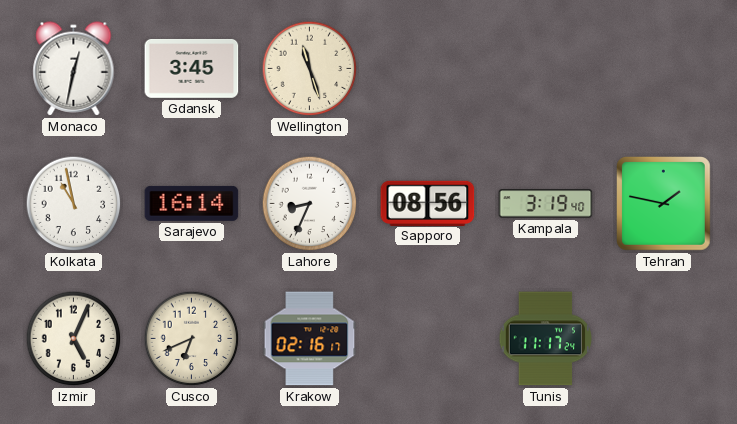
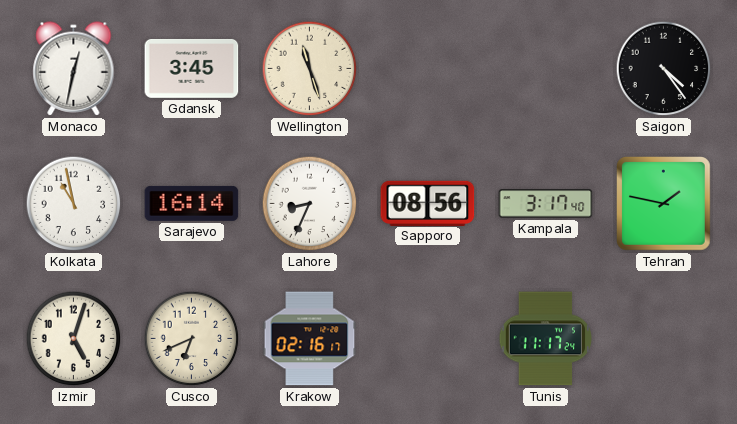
Saigon: none -> 4:24
Kampala: 3:19 -> 3:17
Izmir: 5:04 -> 5:03
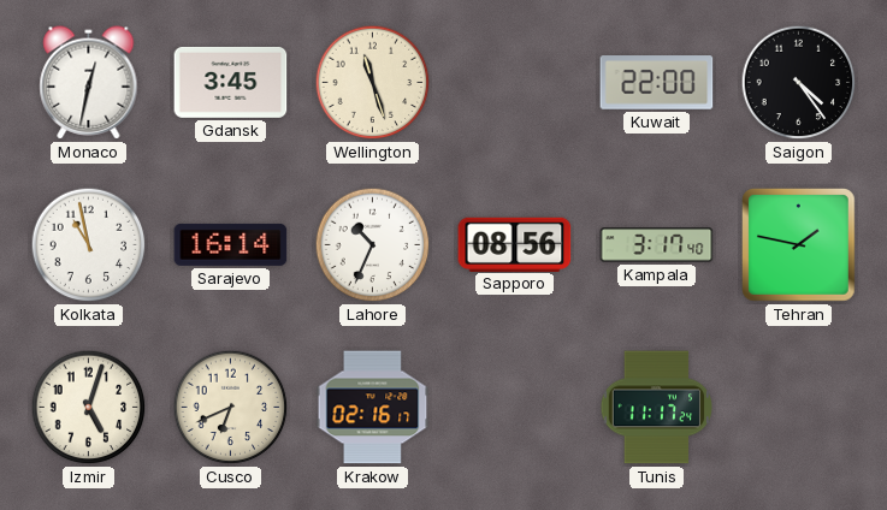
Kuwait: none -> 22:00
Lahore: 8:34 -> 10:34
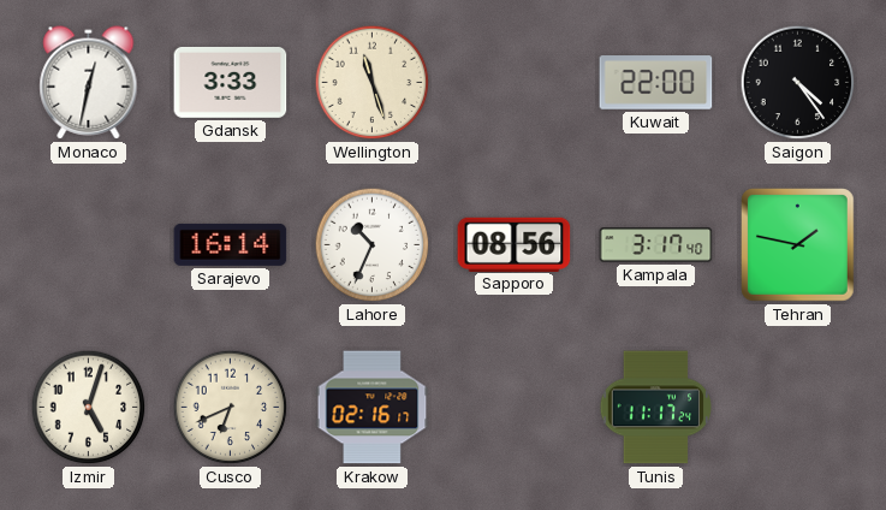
Gdansk: 3:45 -> 3:33
Kolkata: 10:58 -> none
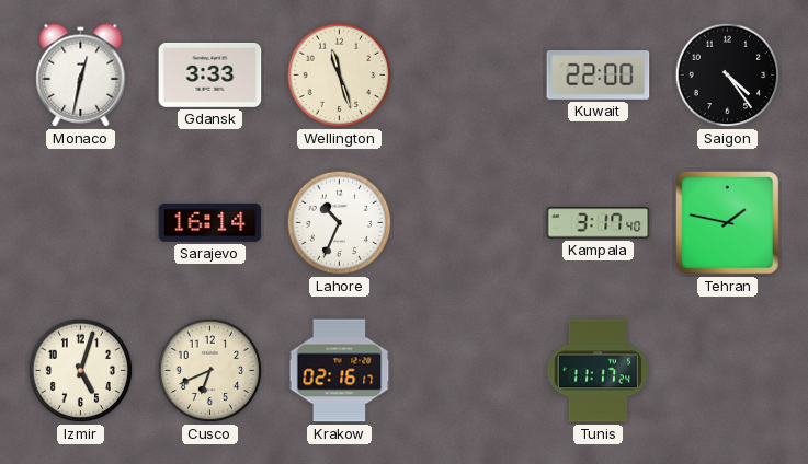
Sapporo: 08:56 -> none
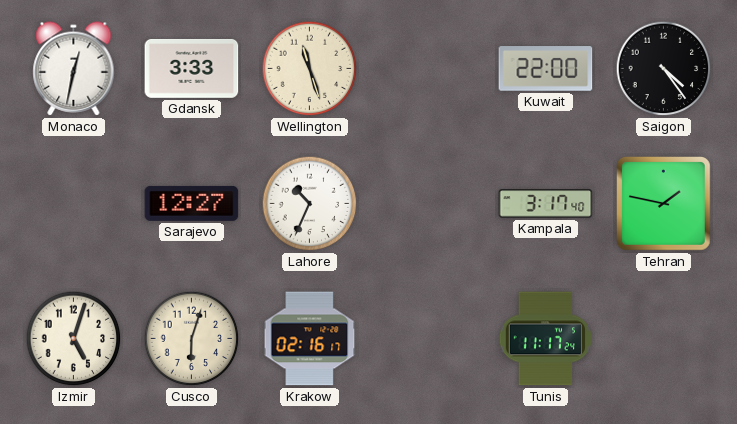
Sarajevo: 16:14 -> 12:27
Cusco: 6:41 -> 6:03
